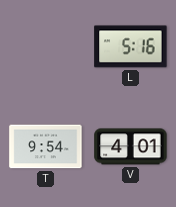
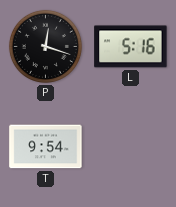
P: none -> 12:18
V: 4:01 -> none
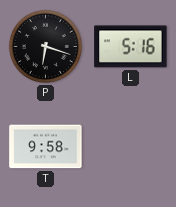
P: 12:18 -> 6:18
T: 9:54 -> 9:58
